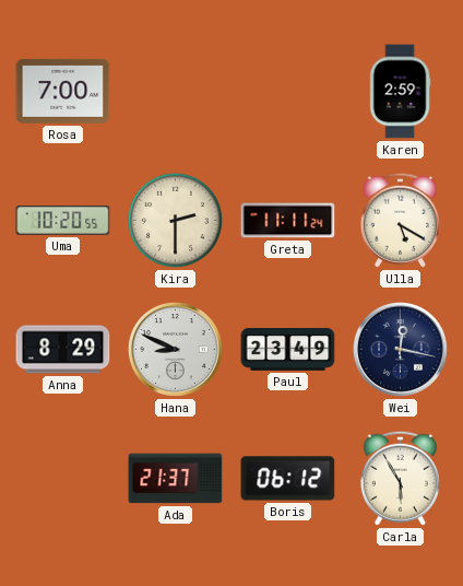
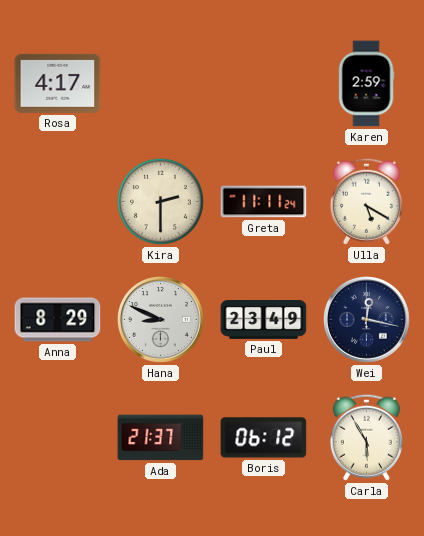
Rosa: 7:00 -> 4:17
Uma: 10:20 -> none
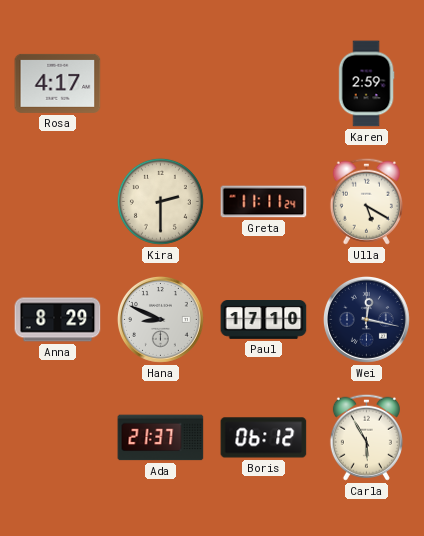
Paul: 23:49 -> 17:10
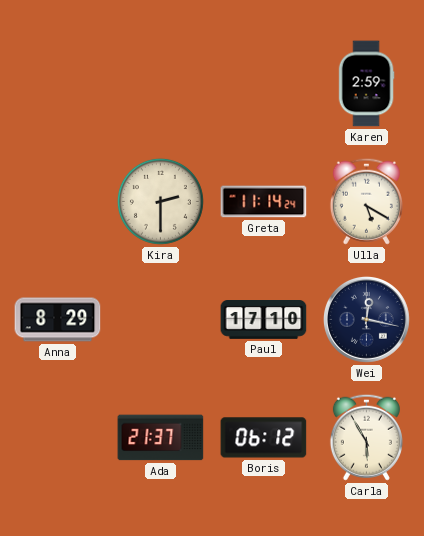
Rosa: 4:17 -> none
Greta: 11:11 -> 11:14
Hana: 8:49 -> none
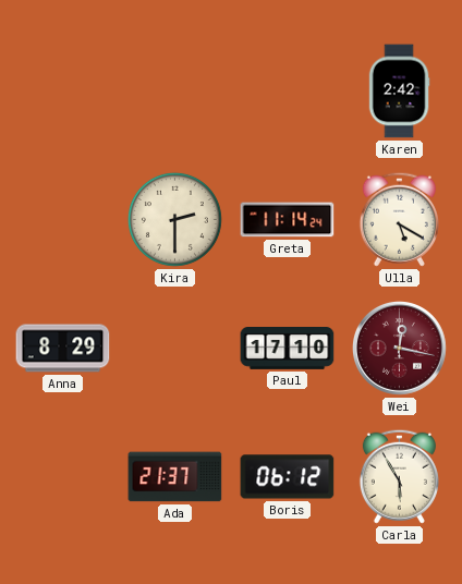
Karen: 2:59 -> 2:42
Wei dial: navy -> burgundy
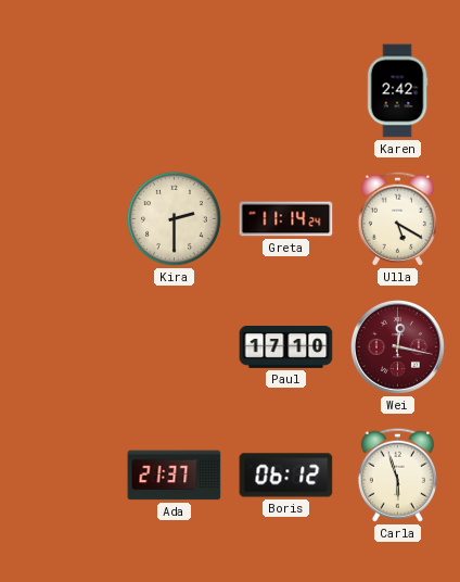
Anna: 8:29 -> none
Carla: 5:55 -> 5:57
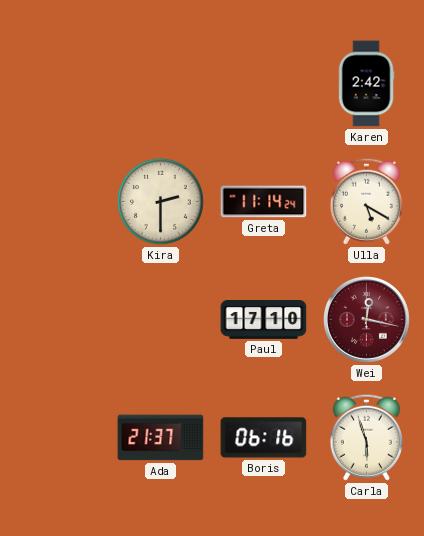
Boris: 06:12 -> 06:16
